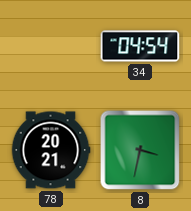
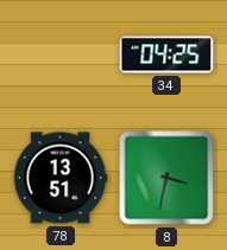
34: 04:54 -> 04:25
78: 20:21 -> 13:51
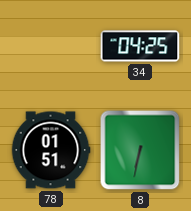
78: 13:51 -> 01:51
8: 3:32 -> 6:32
